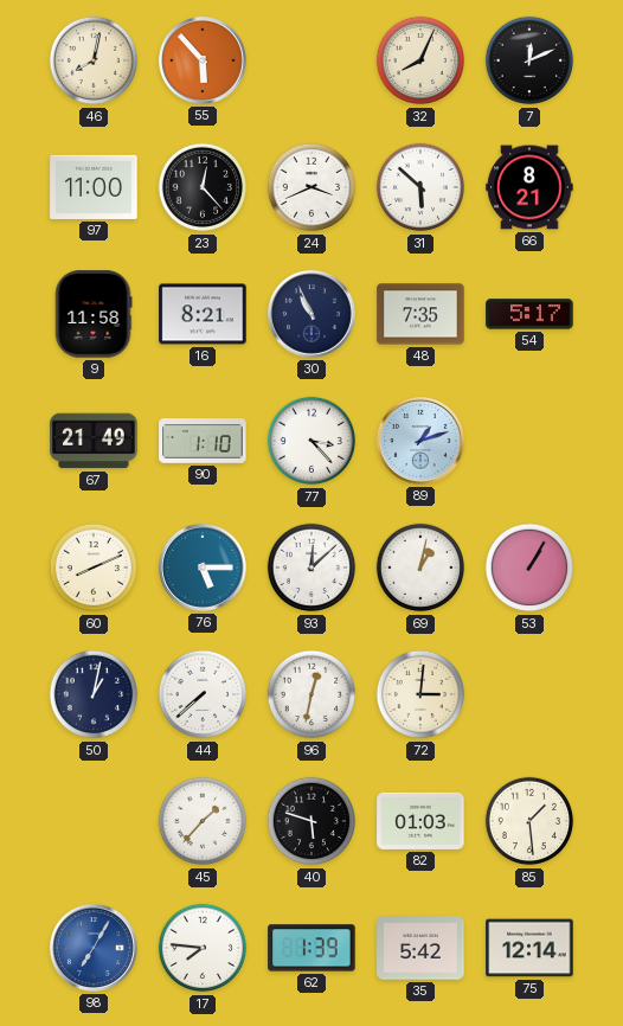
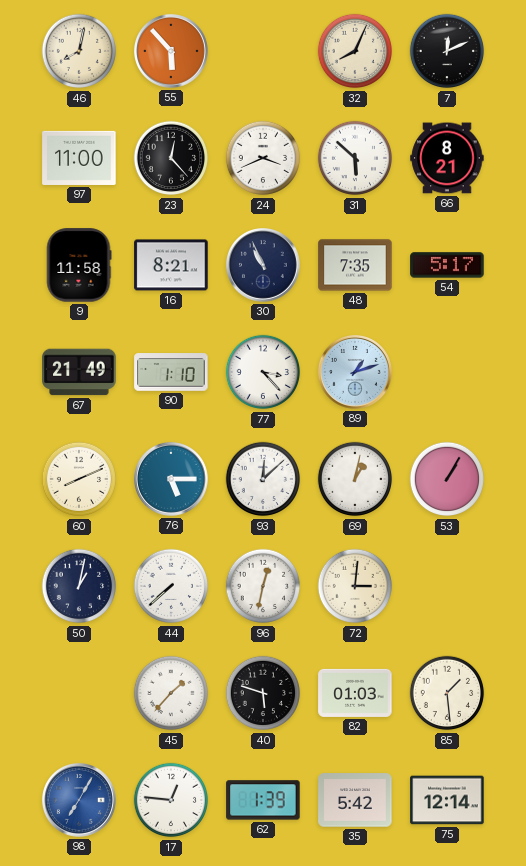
17: 7:46 -> 12:46
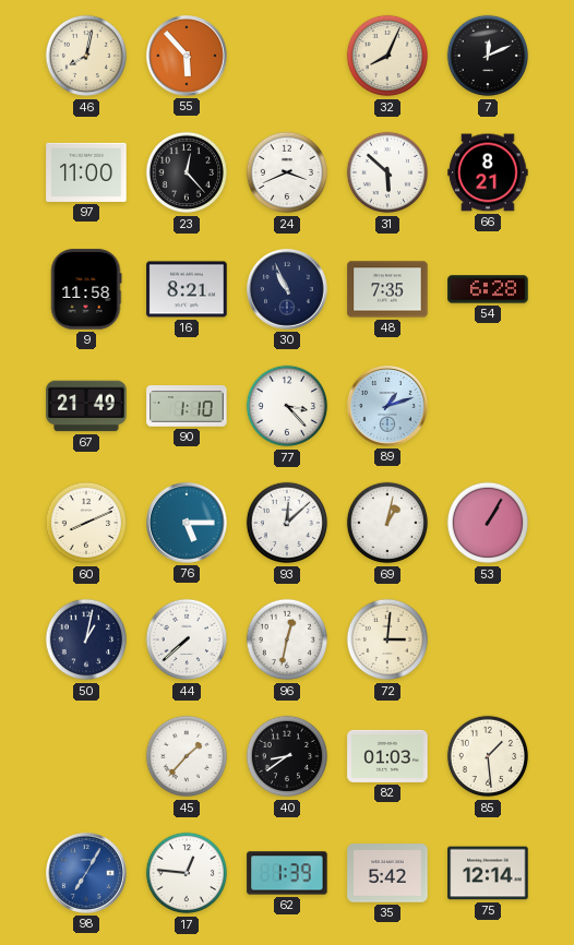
54: 5:17 -> 6:28
40: 5:48 -> 8:39
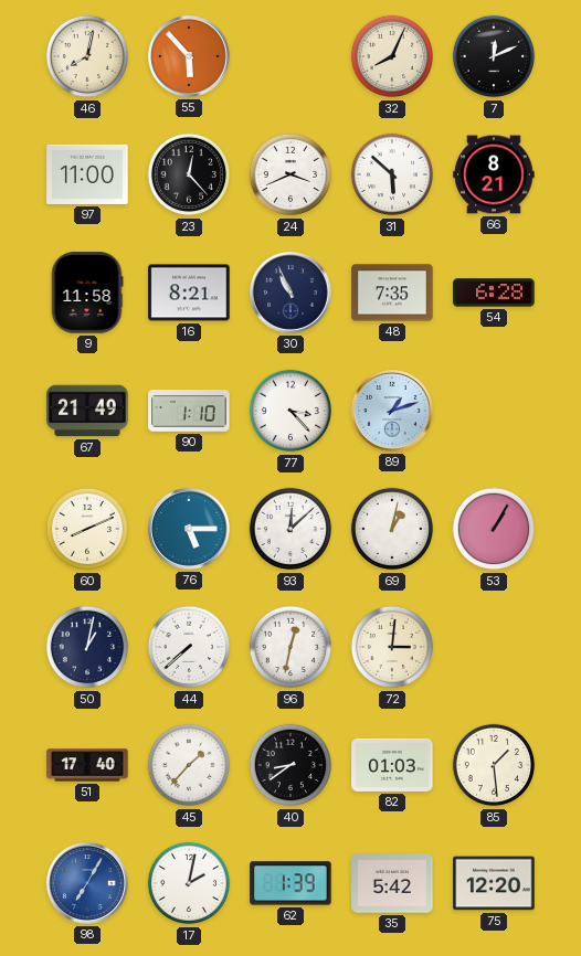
51: none -> 17:40
17: 12:46 -> 2:02
75: 12:14 -> 12:20
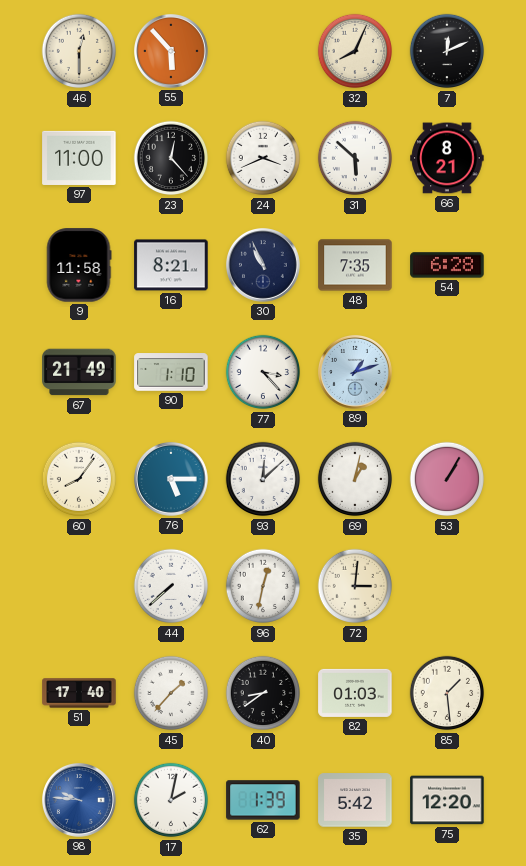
46: 8:02 -> 12:30
60: 8:11 -> 8:06
50: 1:02 -> none
98: 7:05 -> 9:46
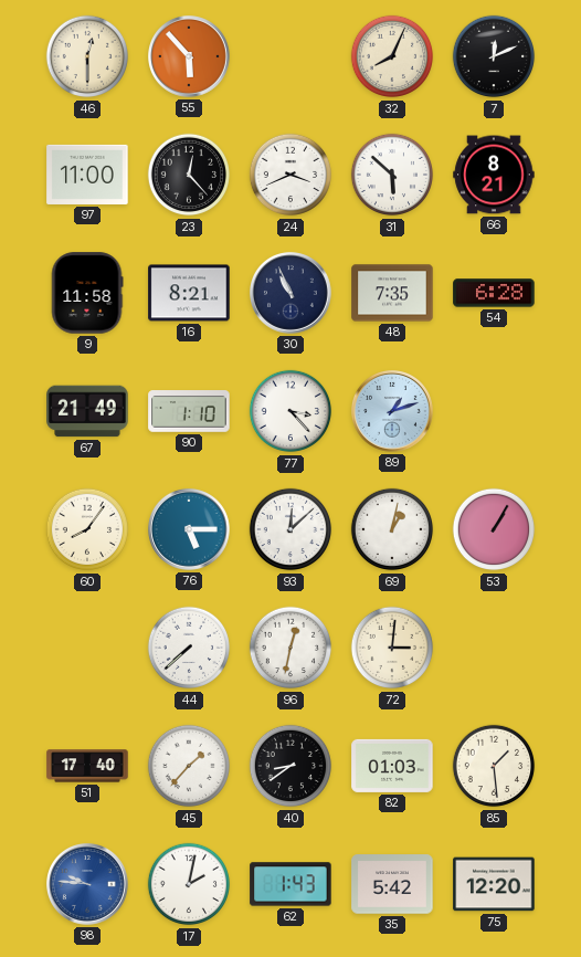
62: 1:39 -> 1:43
